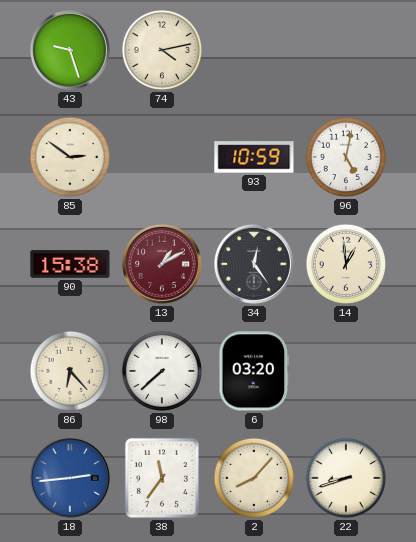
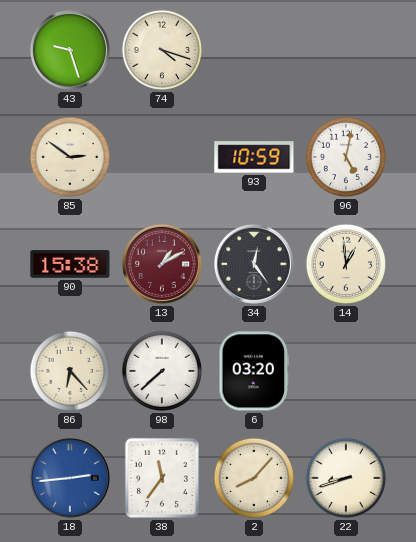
74: 4:13 -> 4:18
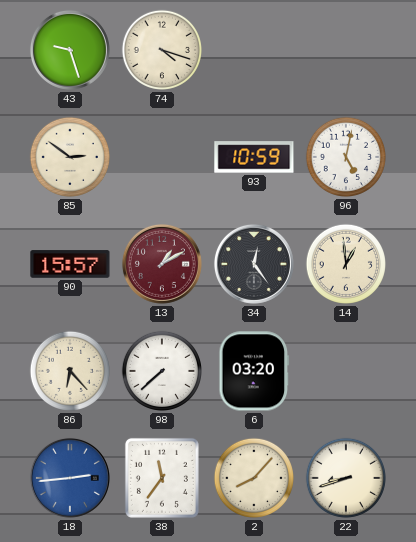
90: 15:38 -> 15:57
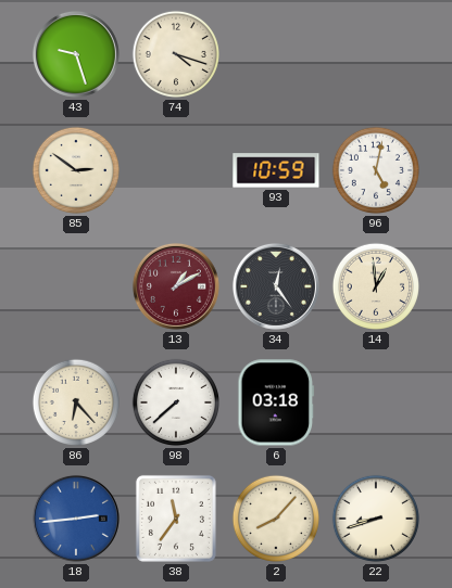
90: 15:57 -> none
6: 03:20 -> 03:18
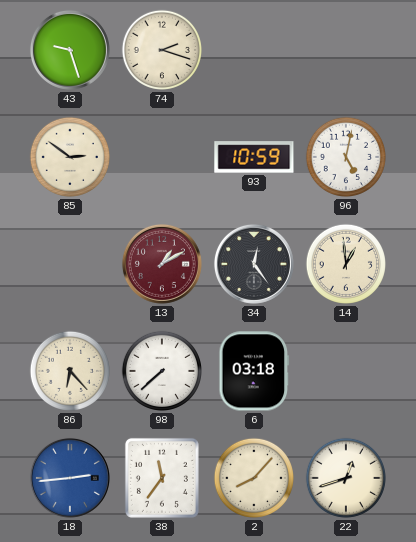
74: 4:18 -> 2:18
22: 8:42 -> 12:42
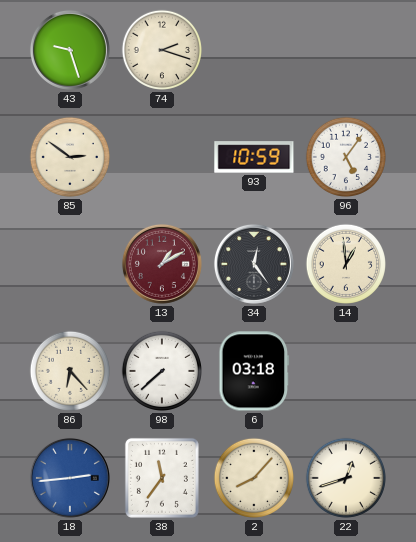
96: 5:02 -> 5:06
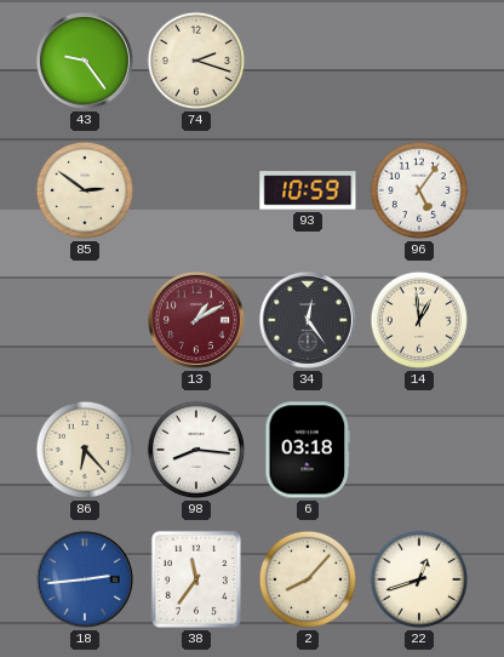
43: 9:27 -> 9:24
98: 7:38 -> 8:16
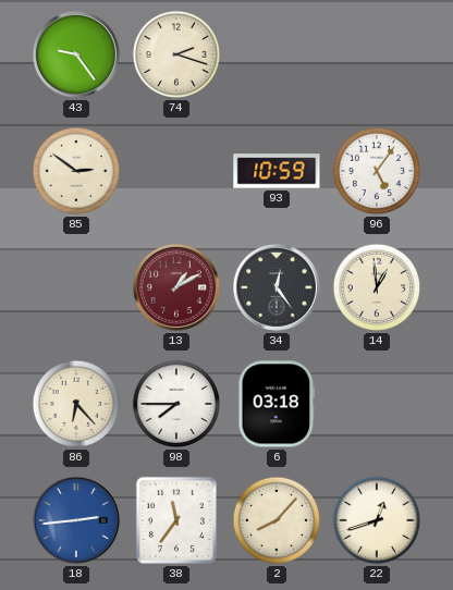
98: 8:16 -> 7:45
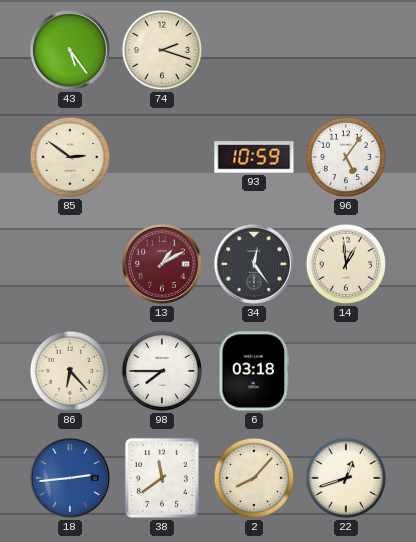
43: 9:24 -> 5:24
38: 11:36 -> 11:39
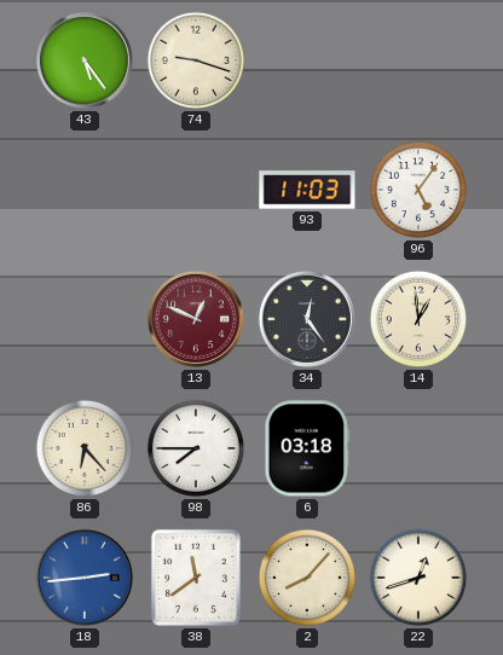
74: 2:18 -> 9:18
85: 2:51 -> none
93: 10:59 -> 11:03
13: 1:10 -> 12:49
